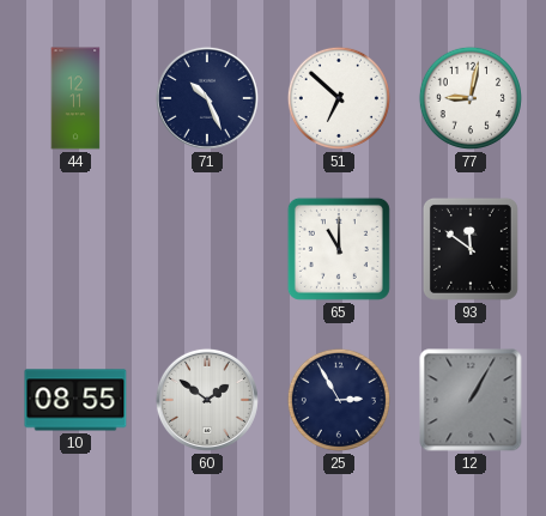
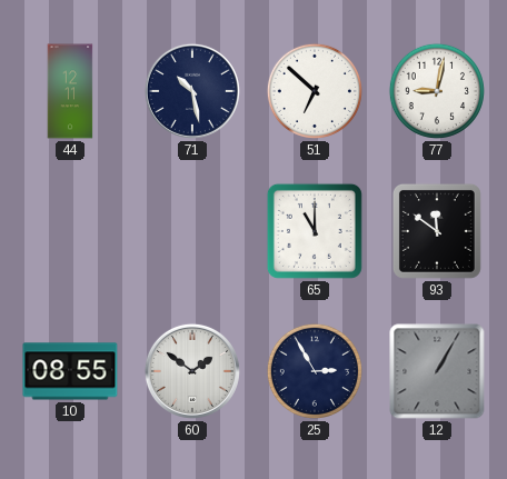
71: 10:26 -> 10:28
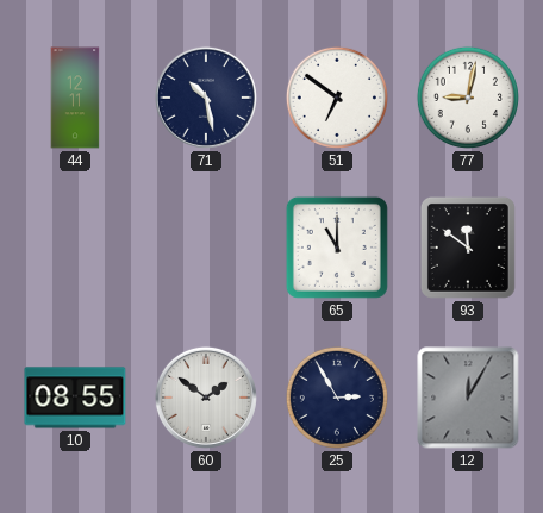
51: 6:52 -> 6:51
12: 1:05 -> 12:05
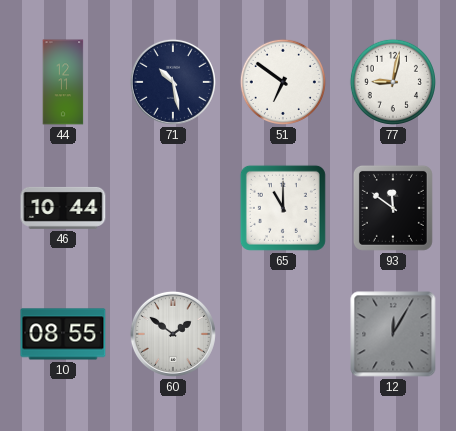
46: none -> 10:44
25: 2:55 -> none
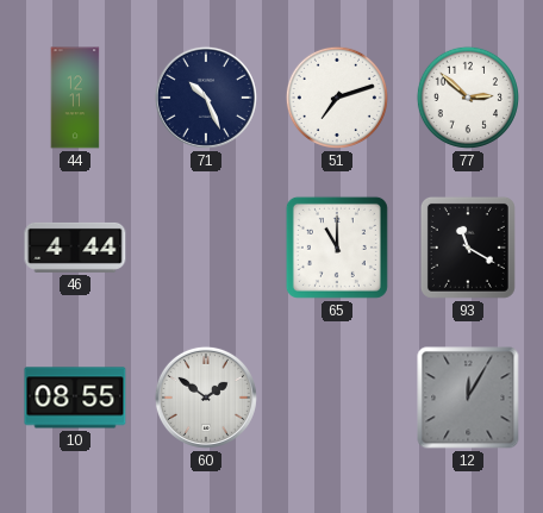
71: 10:28 -> 10:26
51: 6:51 -> 7:12
77: 9:02 -> 2:52
46: 10:44 -> 4:44
93: 11:51 -> 11:20
